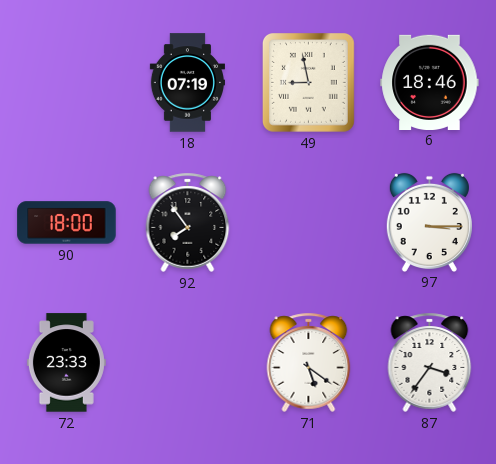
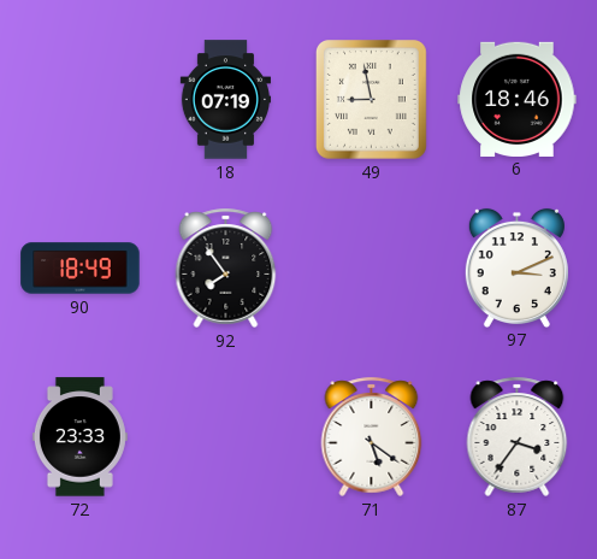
90: 18:00 -> 18:49
97: 3:15 -> 3:11
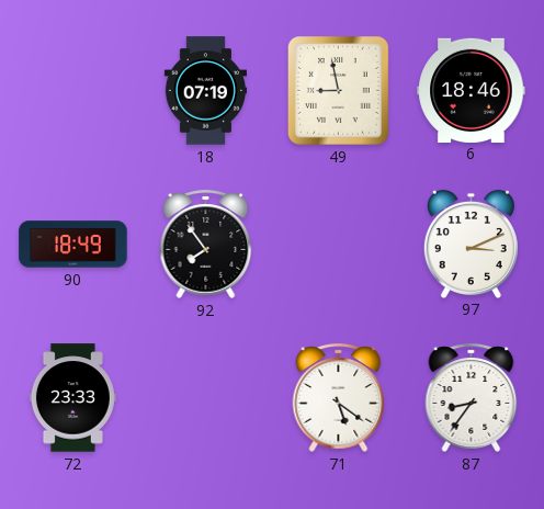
87: 3:36 -> 8:36
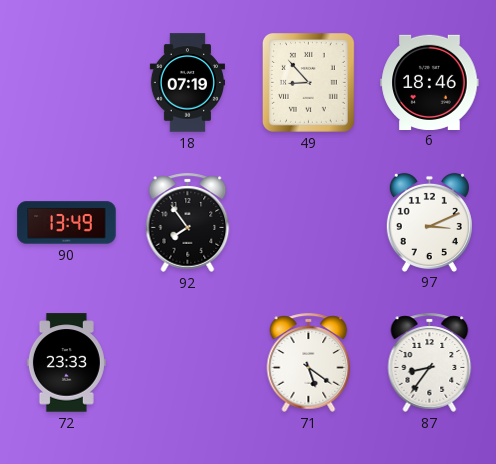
49: 8:58 -> 8:53
90: 18:49 -> 13:49
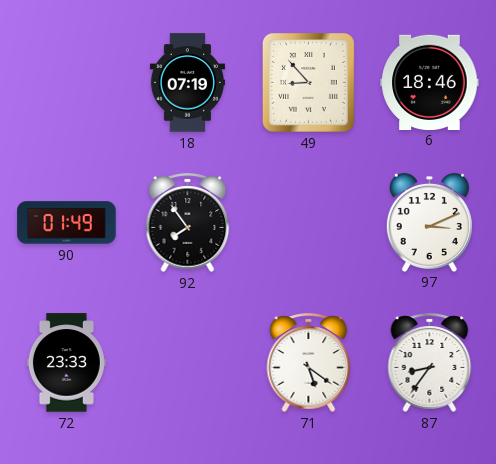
90: 13:49 -> 01:49
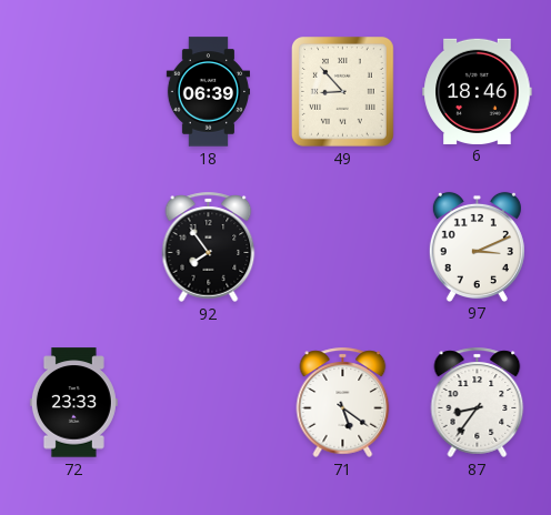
18: 07:19 -> 06:39
90: 01:49 -> none
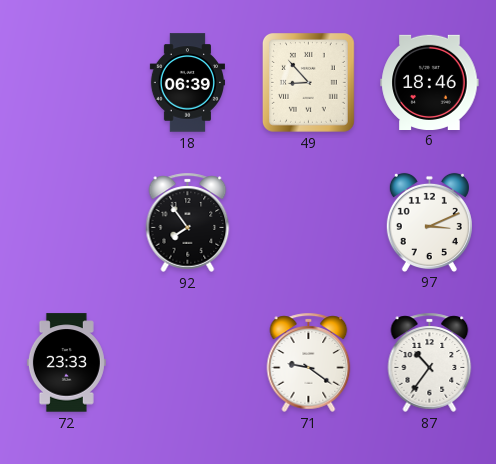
71: 5:21 -> 9:21
87: 8:36 -> 10:36
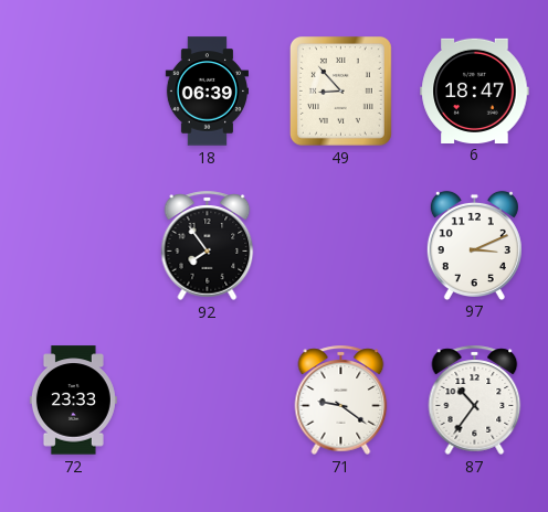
6: 18:46 -> 18:47
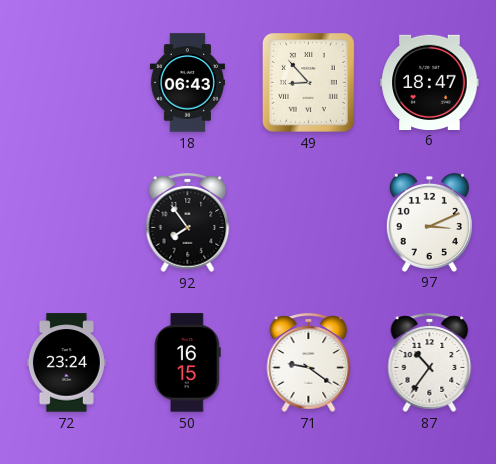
18: 06:39 -> 06:43
72: 23:33 -> 23:24
50: none -> 16:15
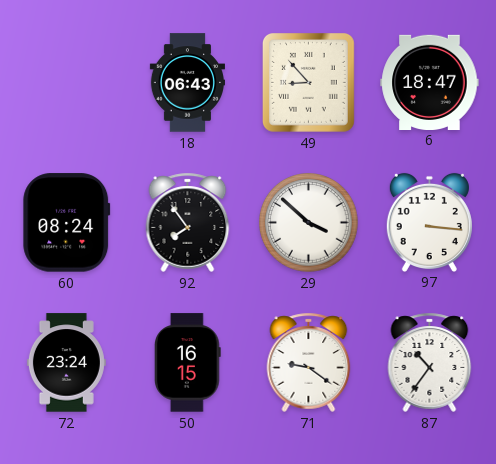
60: none -> 08:24
29: none -> 3:52
97: 3:11 -> 3:16
